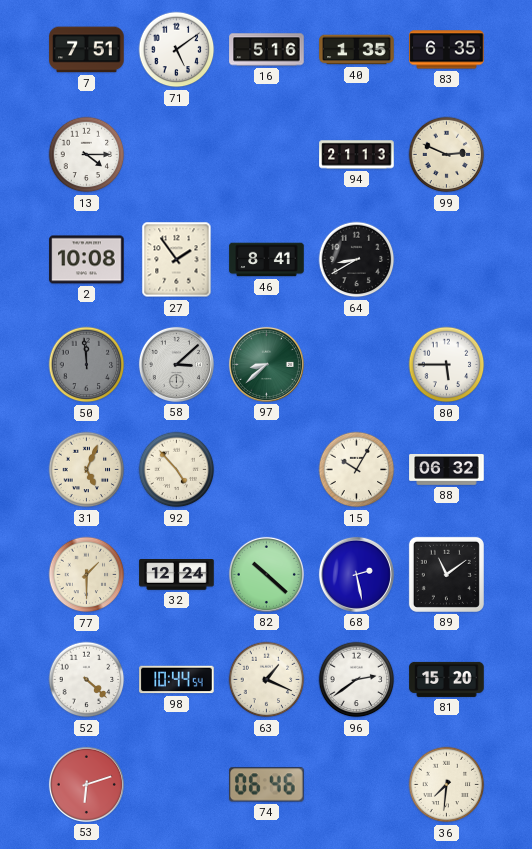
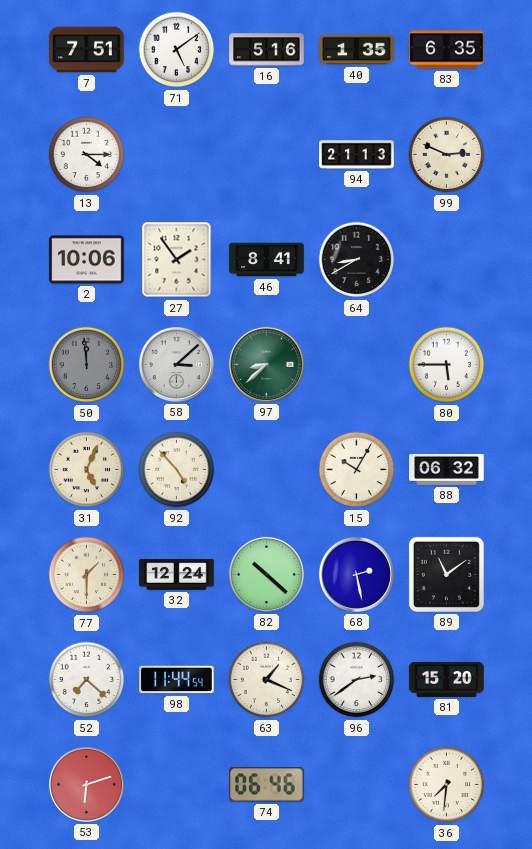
2: 10:08 -> 10:06
52: 4:22 -> 7:22
98: 10:44 -> 11:44
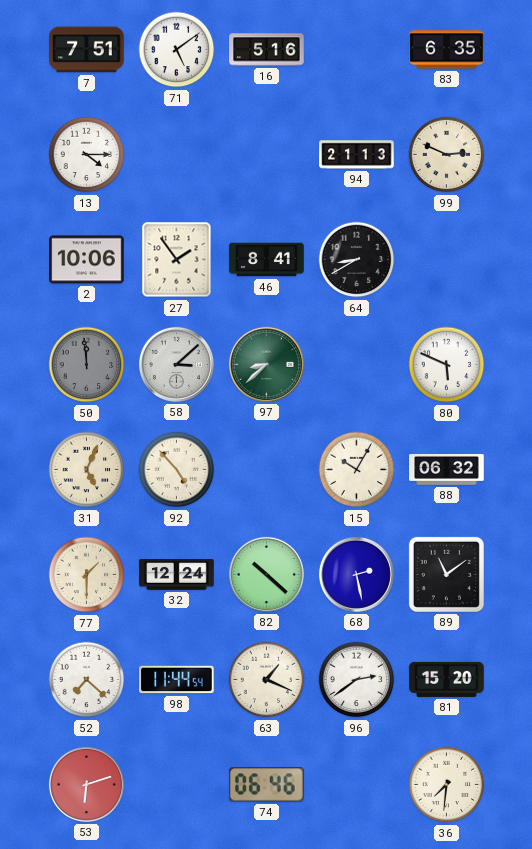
40: 1:35 -> none
80: 5:45 -> 5:49
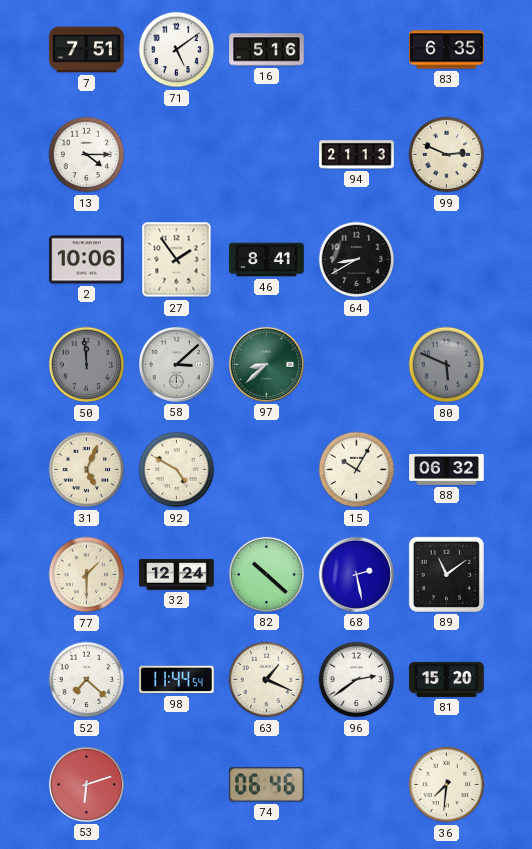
80 dial: white -> grey
92: 4:53 -> 4:50
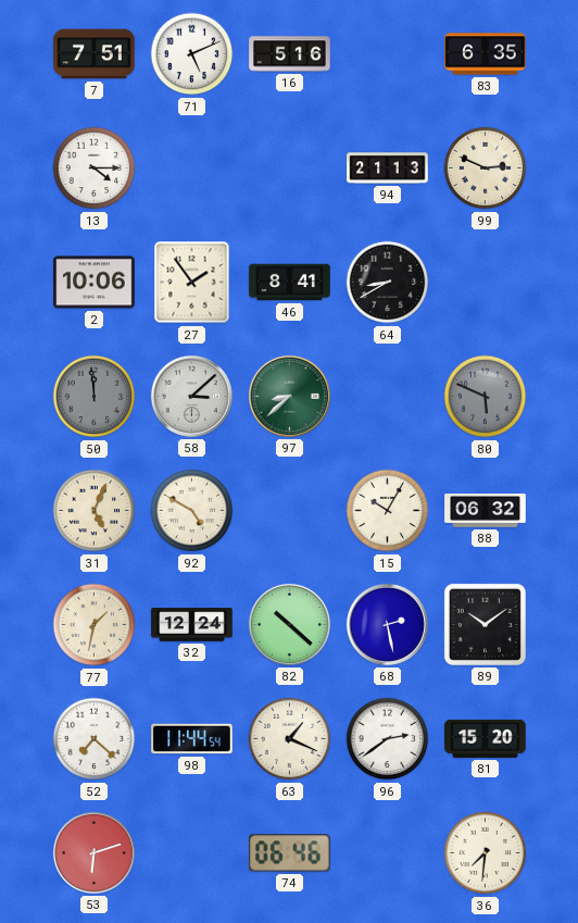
71: 5:09 -> 5:11
77: 1:30 -> 1:32
89: 11:09 -> 10:09
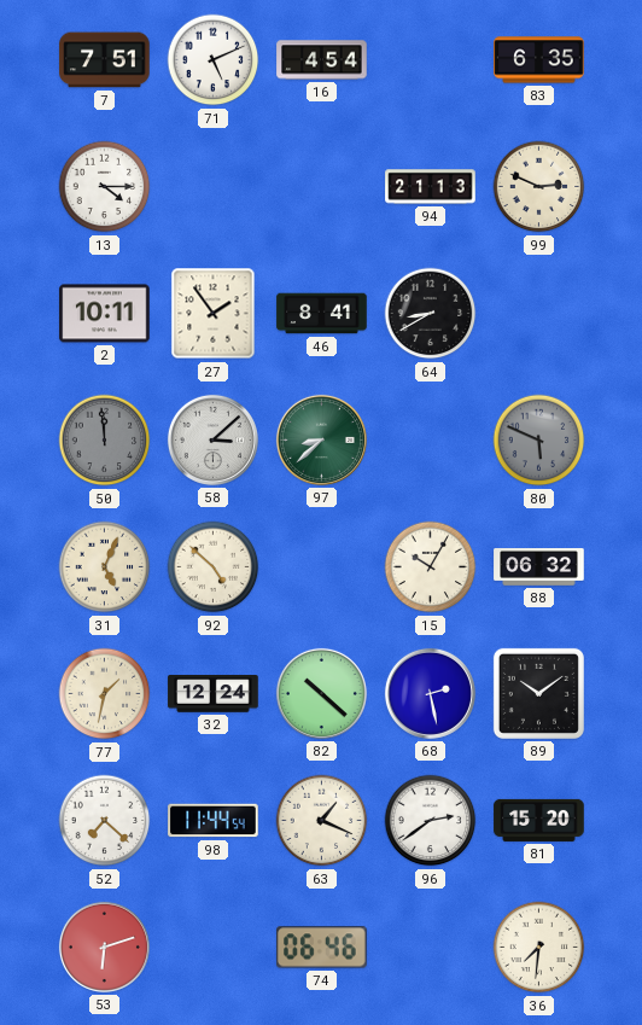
16: 5:16 -> 4:54
2: 10:06 -> 10:11
92: 4:50 -> 4:52
